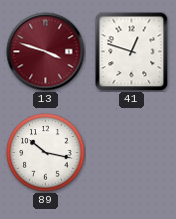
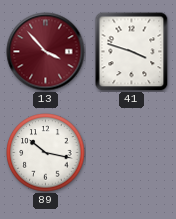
13: 3:48 -> 3:53
41: 12:48 -> 3:48
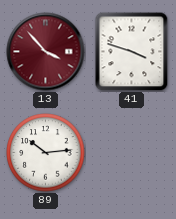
89: 10:17 -> 10:14
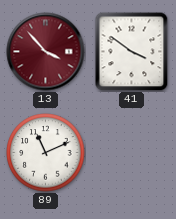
41: 3:48 -> 3:51
89: 10:14 -> 11:11
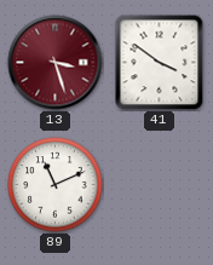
13: 3:53 -> 3:27
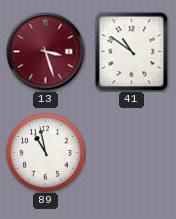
41: 3:51 -> 10:51
89: 11:11 -> 10:58
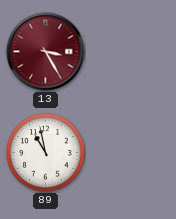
13: 3:27 -> 3:25
41: 10:51 -> none
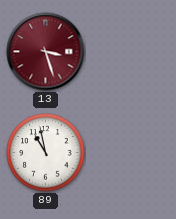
13: 3:25 -> 3:27
